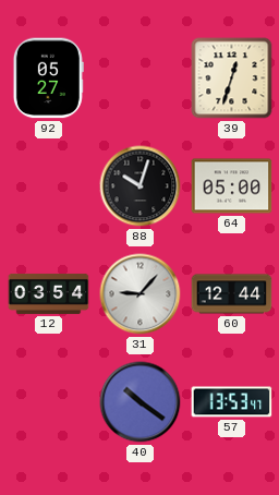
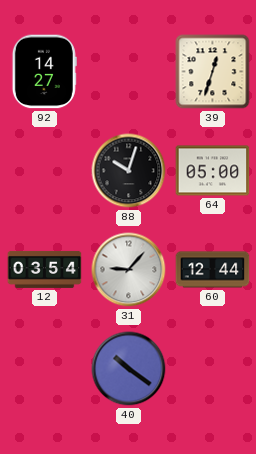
92: 05:27 -> 14:27
57: 13:53 -> none
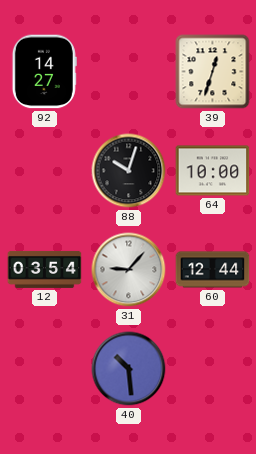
64: 05:00 -> 10:00
40: 10:21 -> 10:29
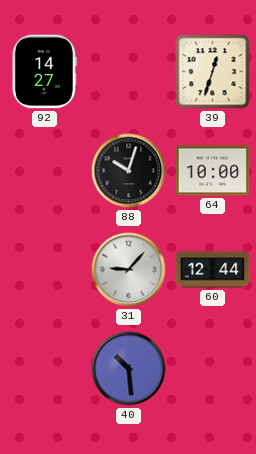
12: 03:54 -> none
